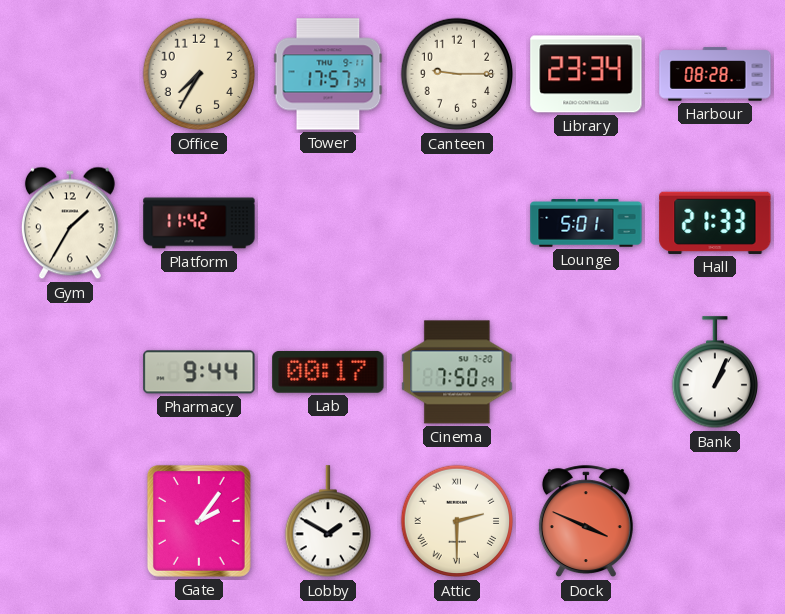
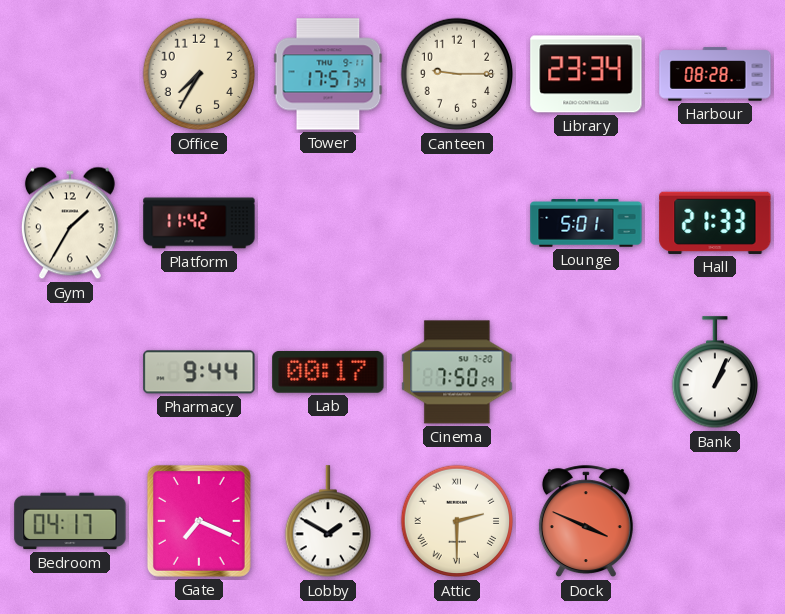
Bedroom: none -> 04:17
Gate: 2:06 -> 7:19
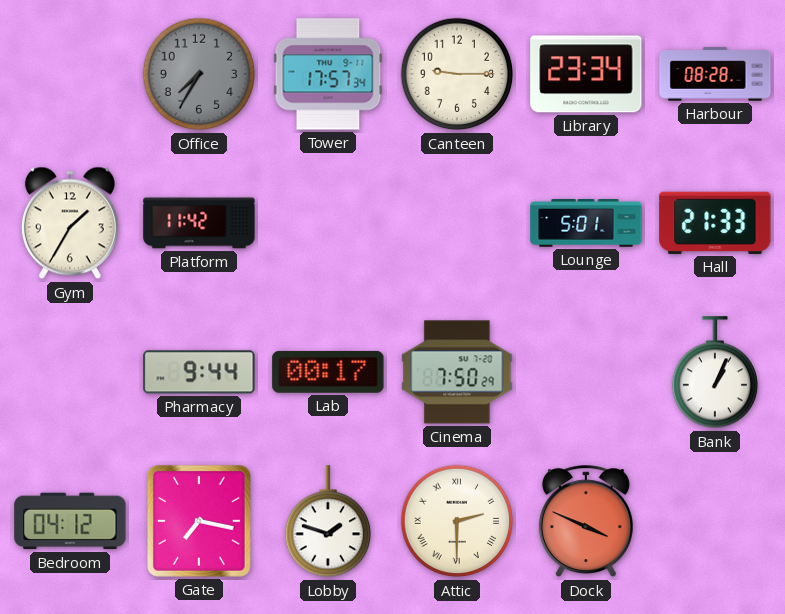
Office dial: cream -> grey
Bedroom: 04:17 -> 04:12
Gate: 7:19 -> 7:17
Lobby: 1:50 -> 1:48
